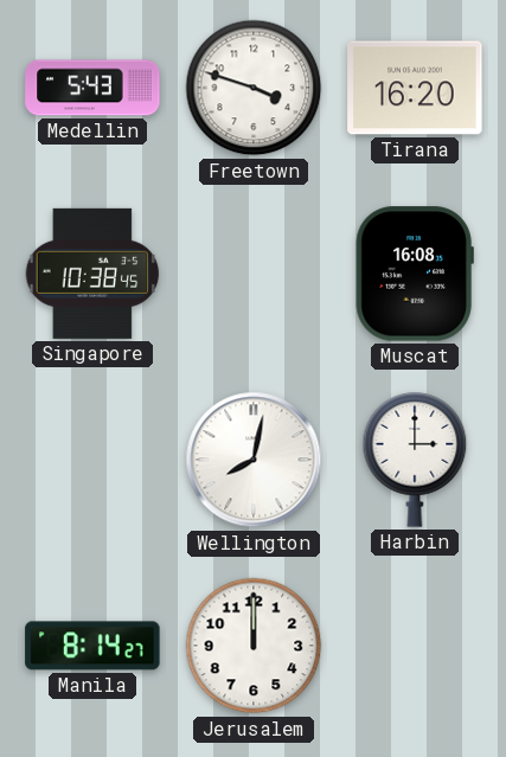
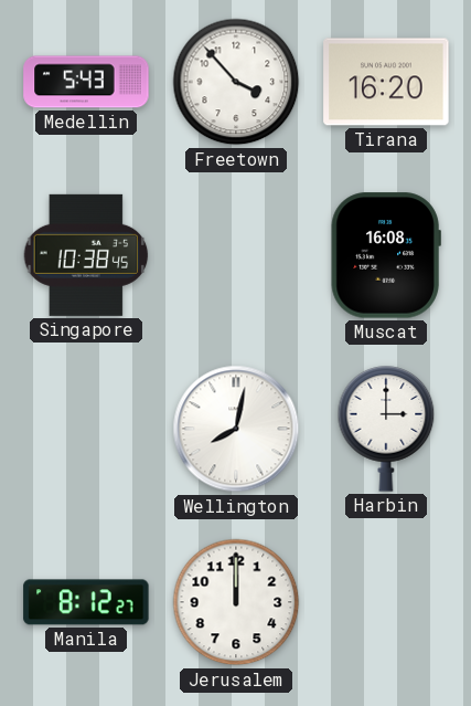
Freetown: 3:48 -> 3:53
Manila: 8:14 -> 8:12
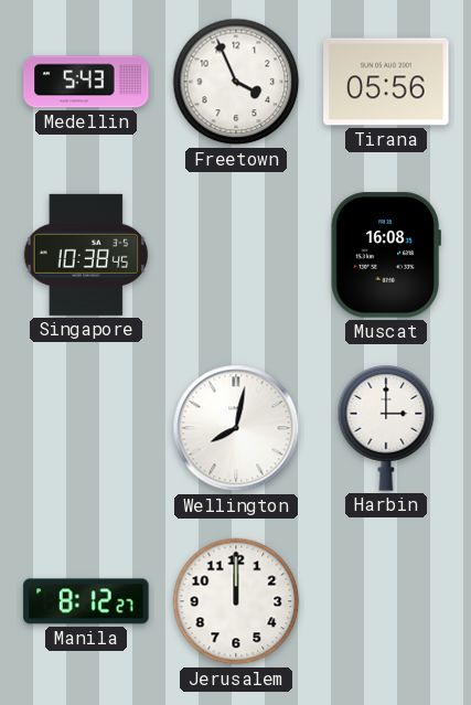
Freetown: 3:53 -> 3:56
Tirana: 16:20 -> 05:56
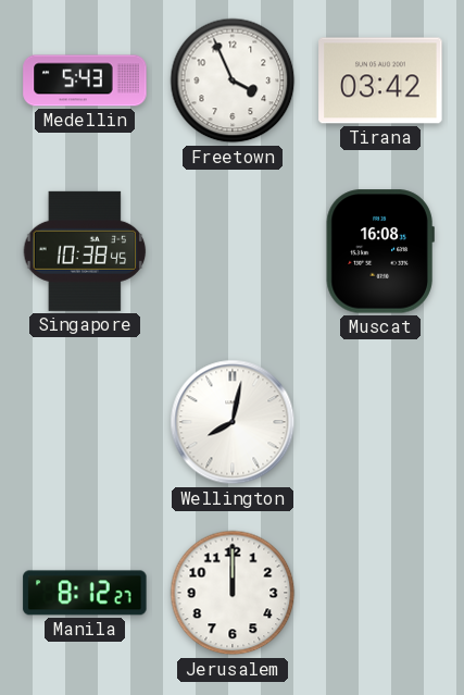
Tirana: 05:56 -> 03:42
Harbin: 3:00 -> none
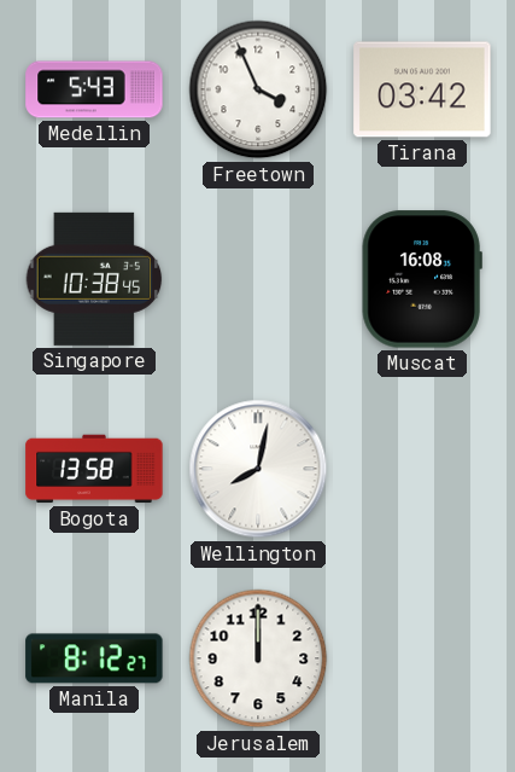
Bogota: none -> 13:58
